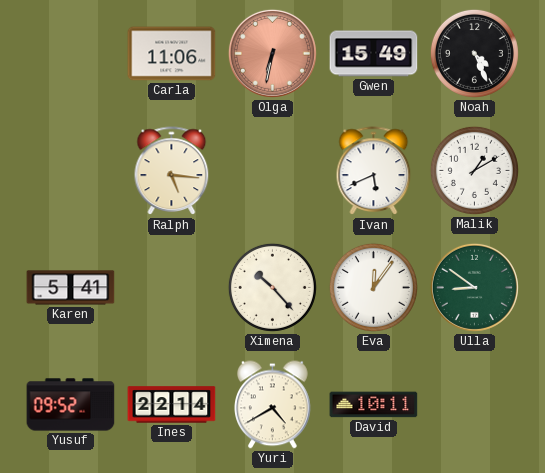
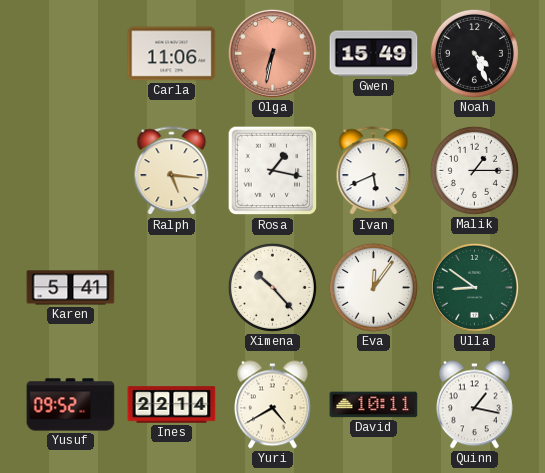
Rosa: none -> 1:17
Malik: 1:10 -> 1:15
Quinn: none -> 1:17
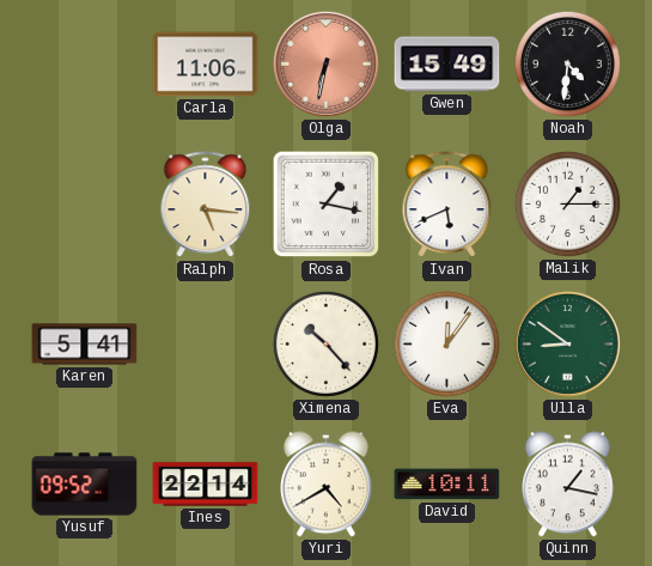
Noah: 4:26 -> 4:31
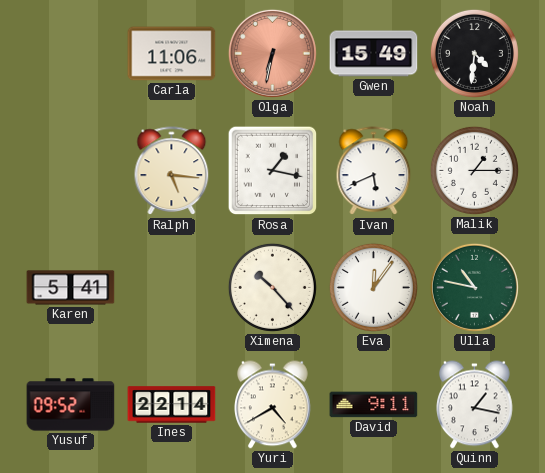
Ulla: 8:51 -> 10:47
David: 10:11 -> 9:11
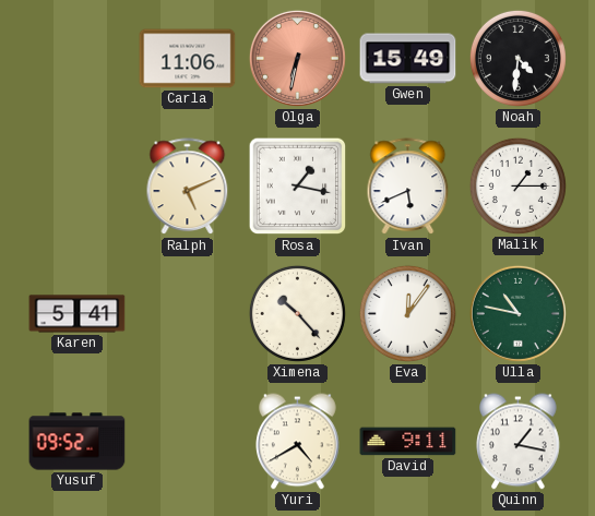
Ralph: 5:16 -> 5:11
Ines: 22:14 -> none
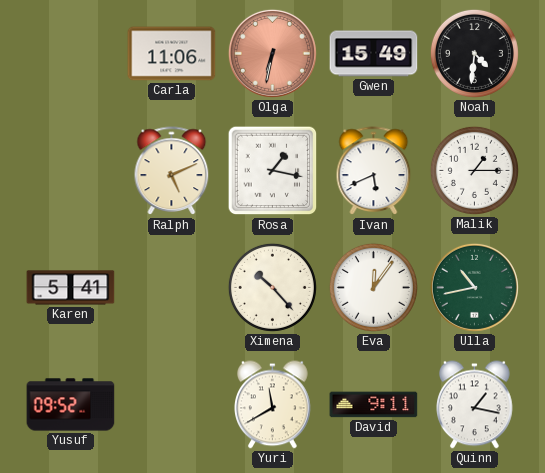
Ulla: 10:47 -> 10:43
Yuri: 4:40 -> 11:40
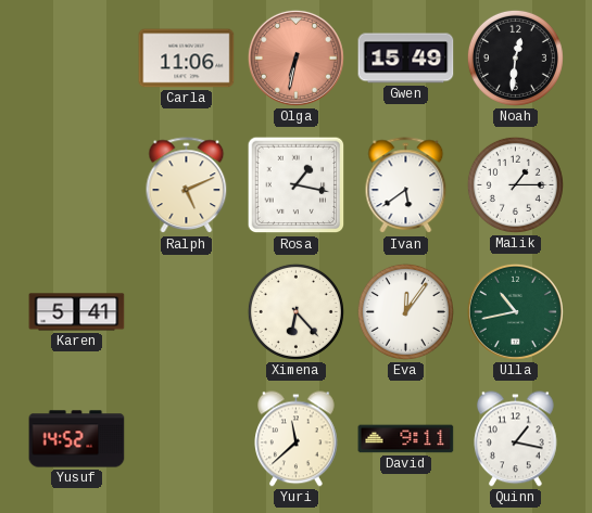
Noah: 4:31 -> 12:31
Ivan: 5:41 -> 5:39
Ximena: 10:23 -> 6:23
Yusuf: 09:52 -> 14:52
Yuri: 11:40 -> 11:38
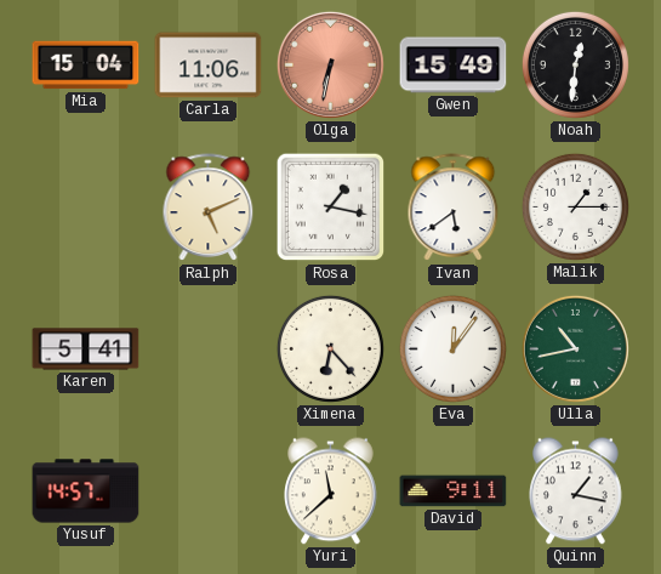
Mia: none -> 15:04
Yusuf: 14:52 -> 14:57
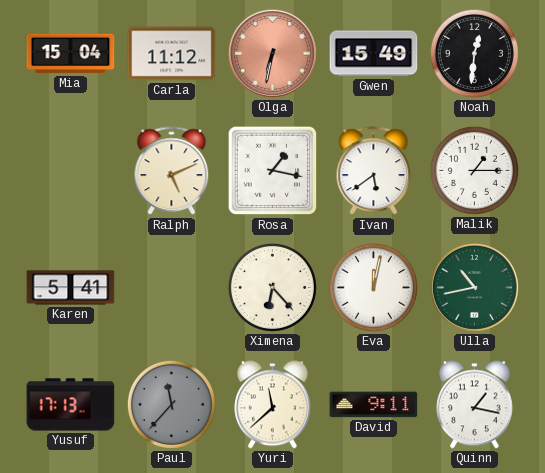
Carla: 11:06 -> 11:12
Eva: 12:06 -> 12:02
Yusuf: 14:57 -> 17:13
Paul: none -> 11:37
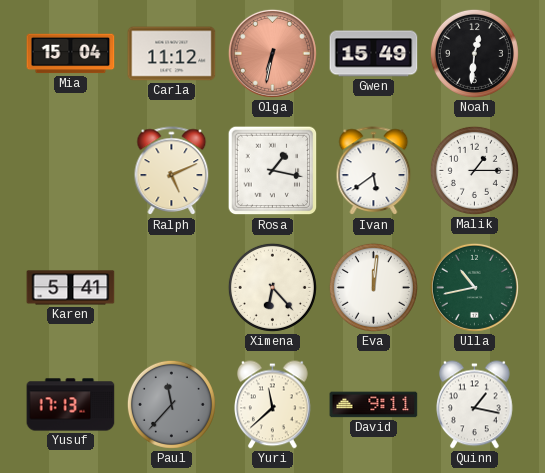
Eva: 12:02 -> 12:01
